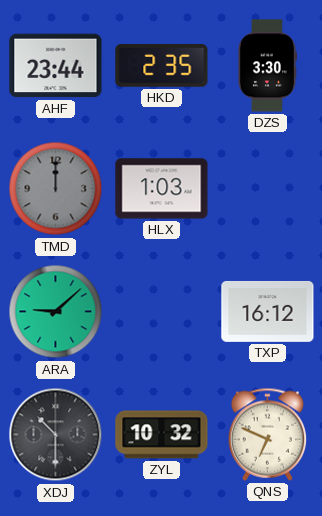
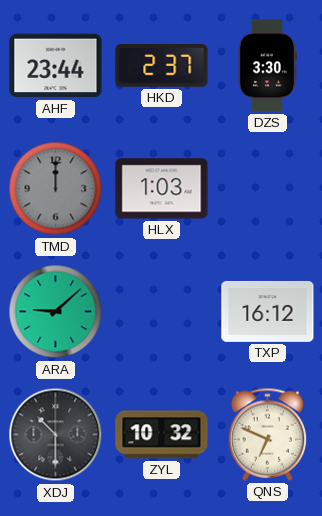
HKD: 2:35 -> 2:37
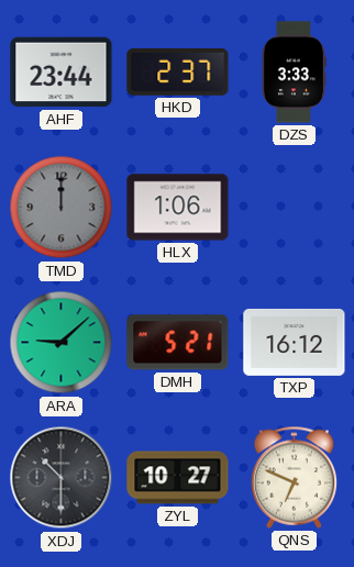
DZS: 3:30 -> 3:33
HLX: 1:03 -> 1:06
DMH: none -> 5:21
ZYL: 10:32 -> 10:27
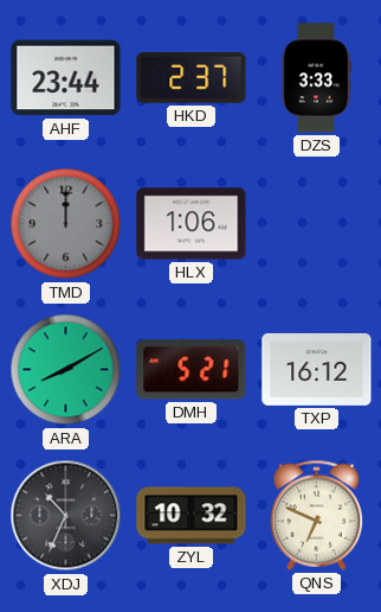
ARA: 9:08 -> 8:10
XDJ: 10:30 -> 10:34
ZYL: 10:27 -> 10:32
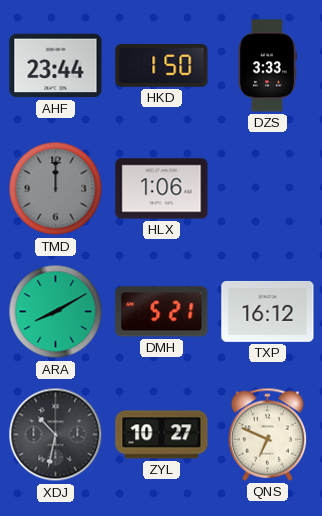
HKD: 2:37 -> 1:50
XDJ: 10:34 -> 10:32
ZYL: 10:32 -> 10:27
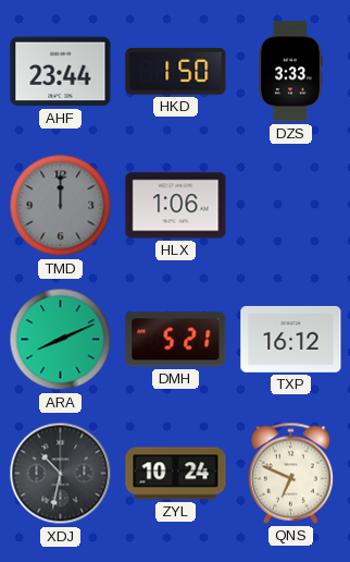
ARA: 8:10 -> 8:11
ZYL: 10:27 -> 10:24
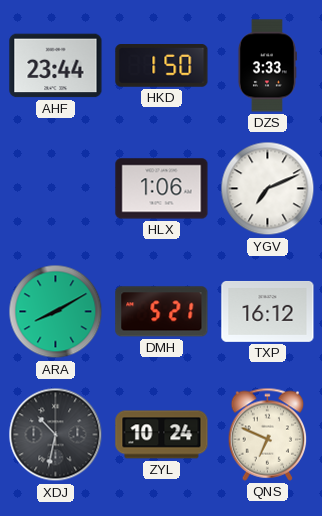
TMD: 12:00 -> none
YGV: none -> 7:11
ARA: 8:11 -> 8:10
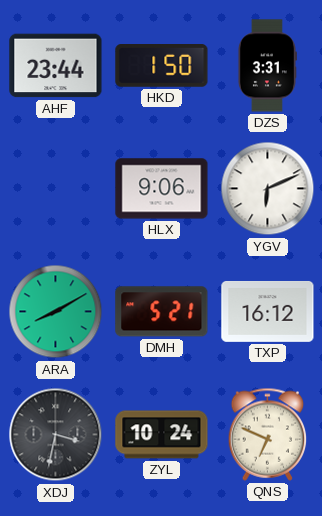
DZS: 3:33 -> 3:31
HLX: 1:06 -> 9:06
YGV: 7:11 -> 6:11
XDJ: 10:32 -> 3:32
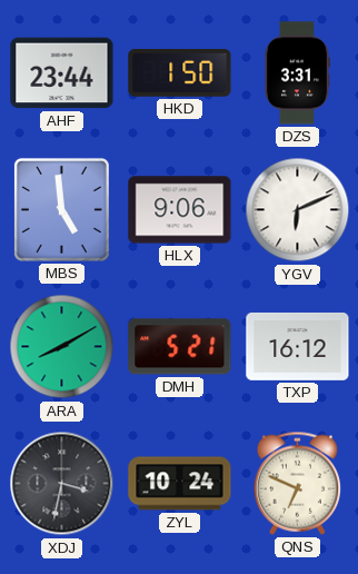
MBS: none -> 4:59
